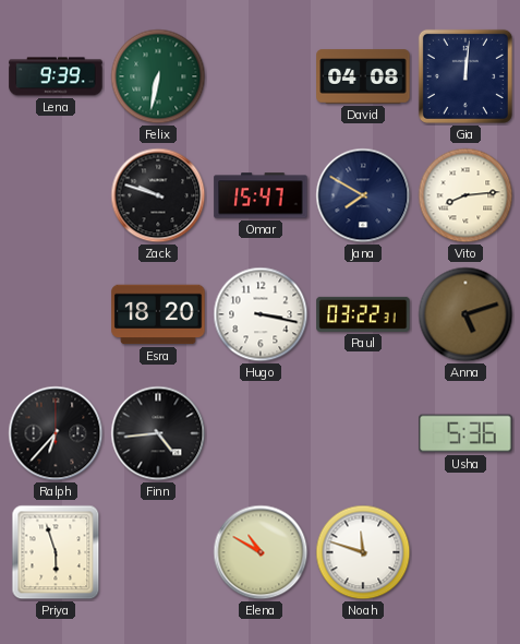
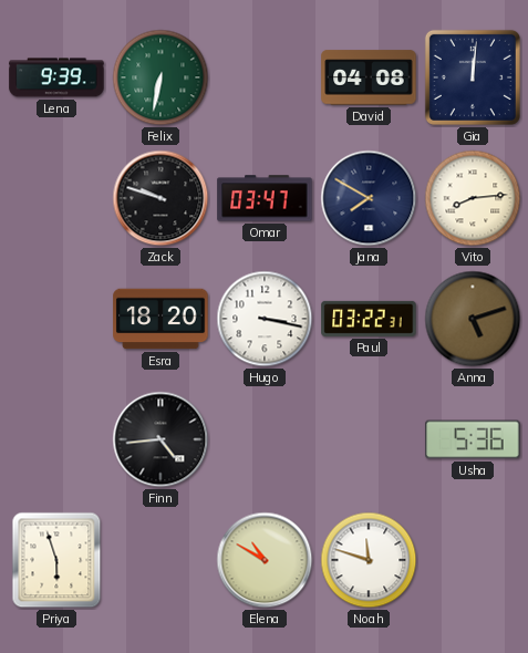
Omar: 15:47 -> 03:47
Ralph: 6:37 -> none
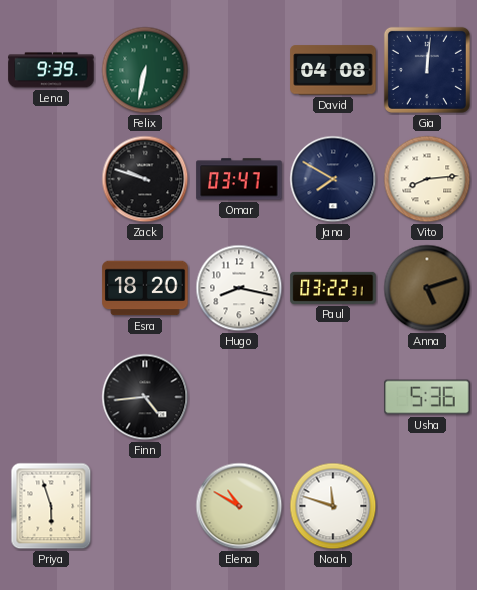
Hugo: 3:17 -> 8:17
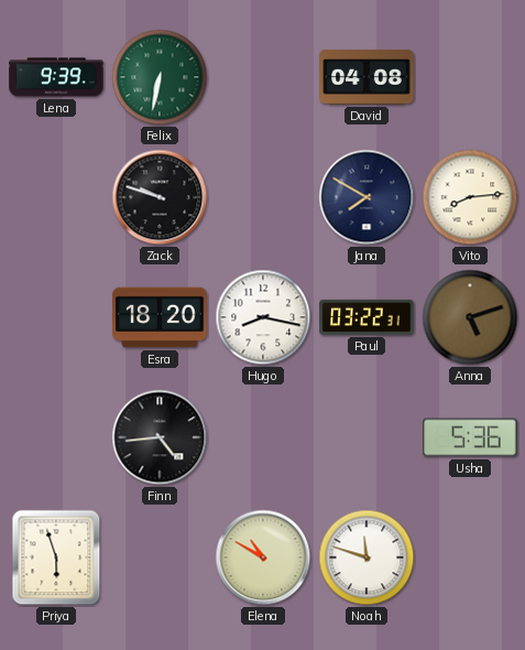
Gia: 12:01 -> none
Omar: 03:47 -> none
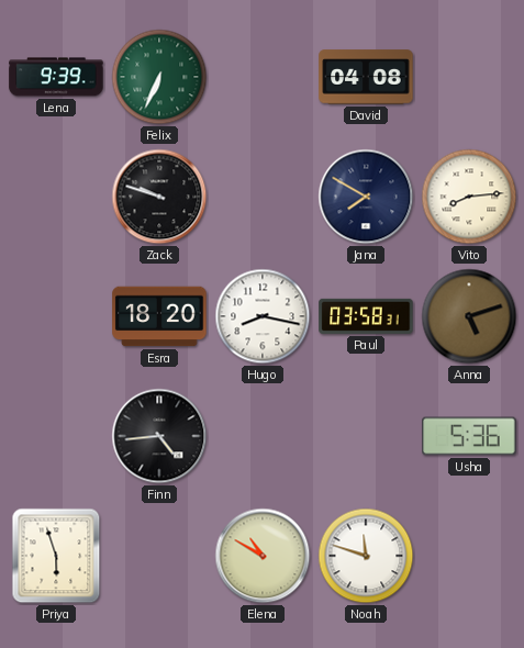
Felix: 6:32 -> 6:34
Paul: 03:22 -> 03:58
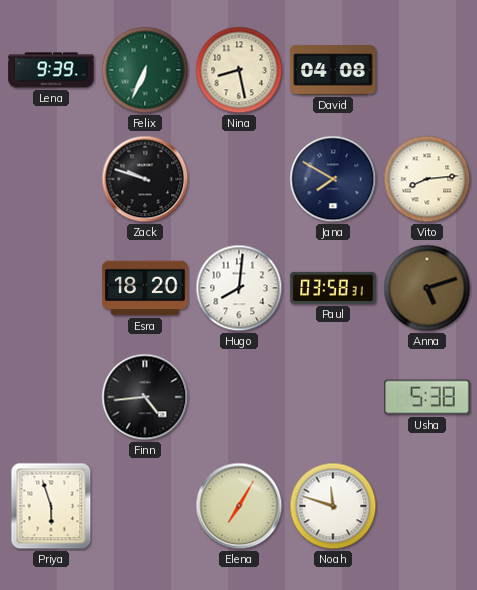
Nina: none -> 8:28
Hugo: 8:17 -> 8:01
Usha: 5:36 -> 5:38
Elena: 10:50 -> 7:05
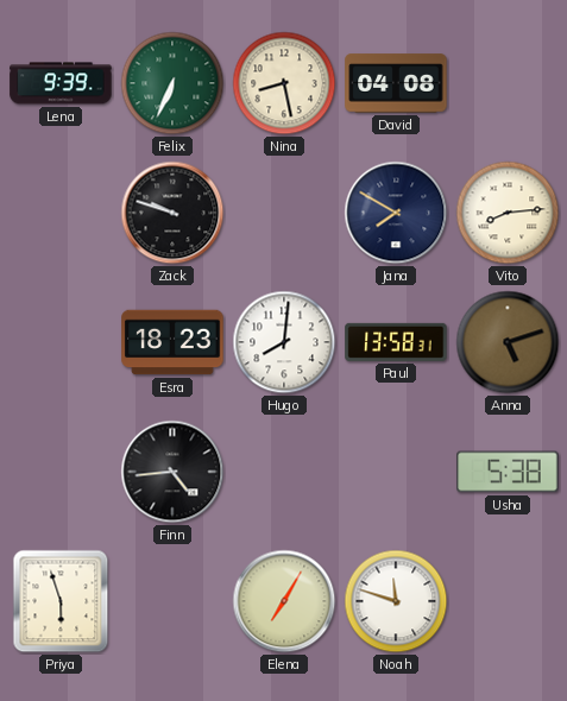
Esra: 18:20 -> 18:23
Paul: 03:58 -> 13:58
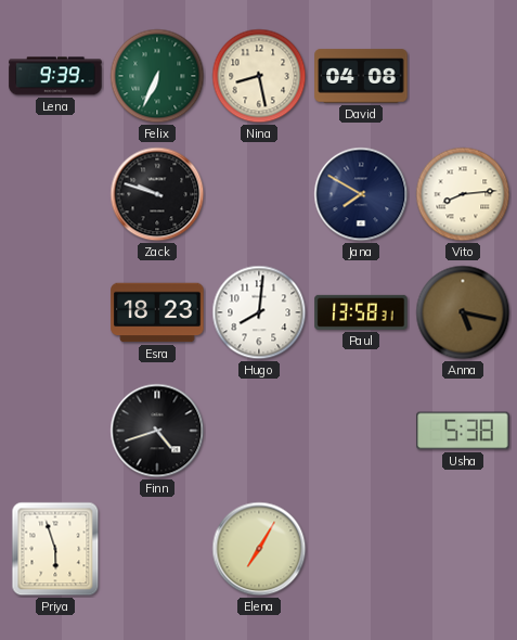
Anna: 5:12 -> 5:17
Finn: 4:44 -> 4:42
Noah: 11:48 -> none
